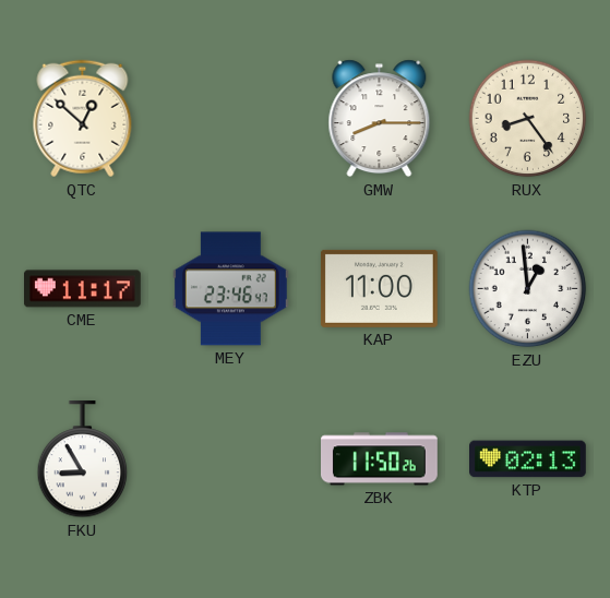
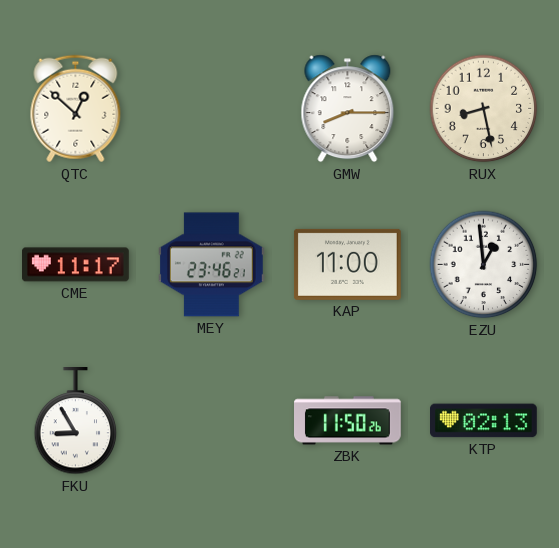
RUX: 8:24 -> 8:28
MEY: 23:46:47 -> 23:46:21
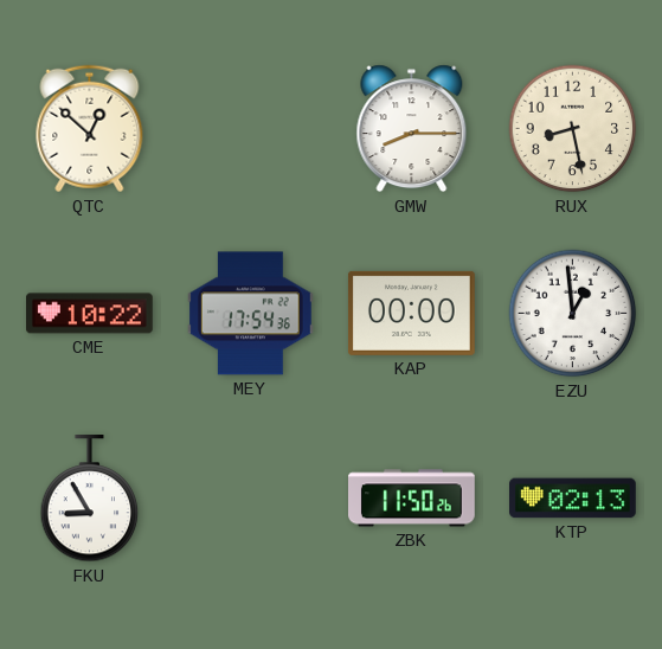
CME: 11:17 -> 10:22
MEY: 23:46 -> 17:54
KAP: 11:00 -> 00:00
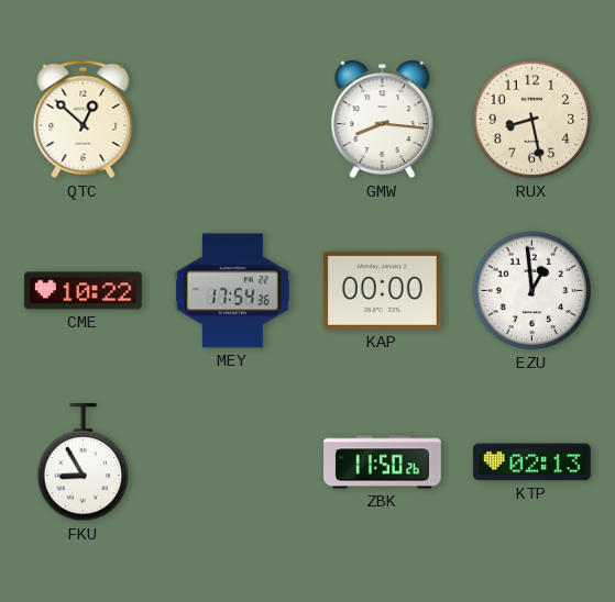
GMW: 8:15 -> 8:16
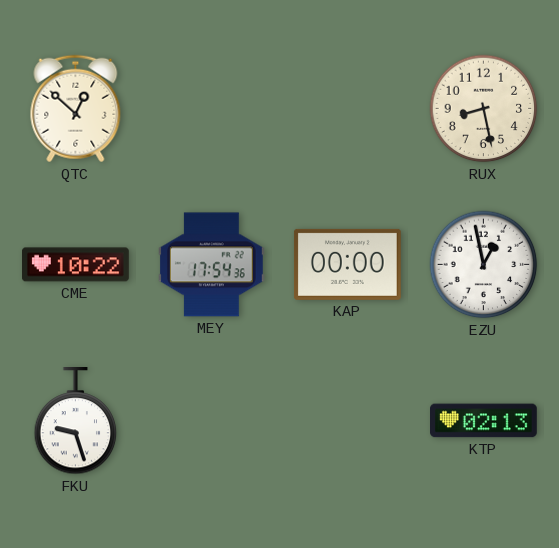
GMW: 8:16 -> none
EZU: 12:59 -> 12:58
FKU: 8:55 -> 9:27
ZBK: 11:50 -> none
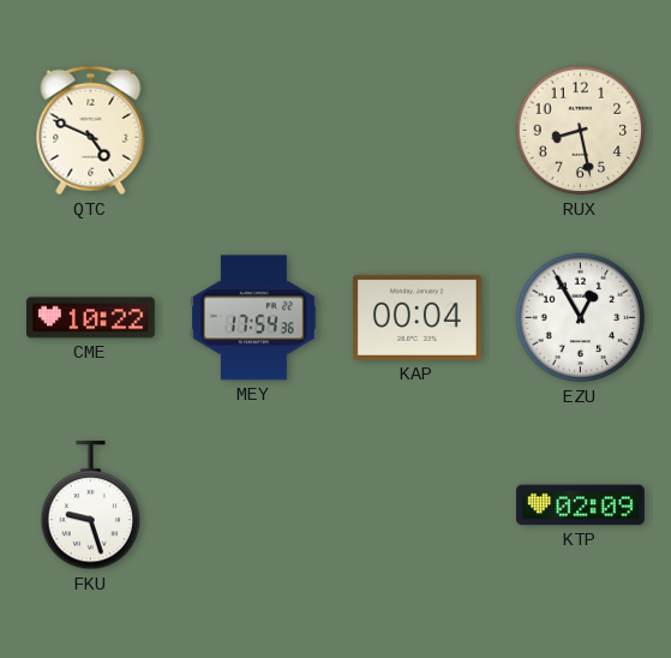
QTC: 12:52 -> 4:49
KAP: 00:00 -> 00:04
EZU: 12:58 -> 12:55
KTP: 02:13 -> 02:09
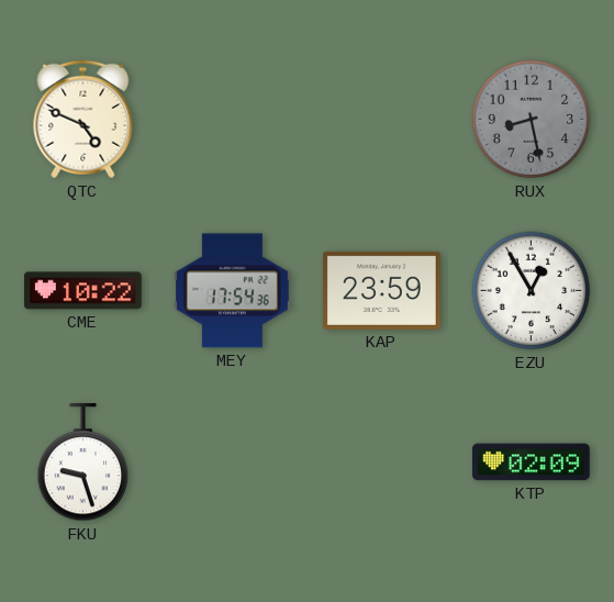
RUX dial: cream -> grey
KAP: 00:04 -> 23:59
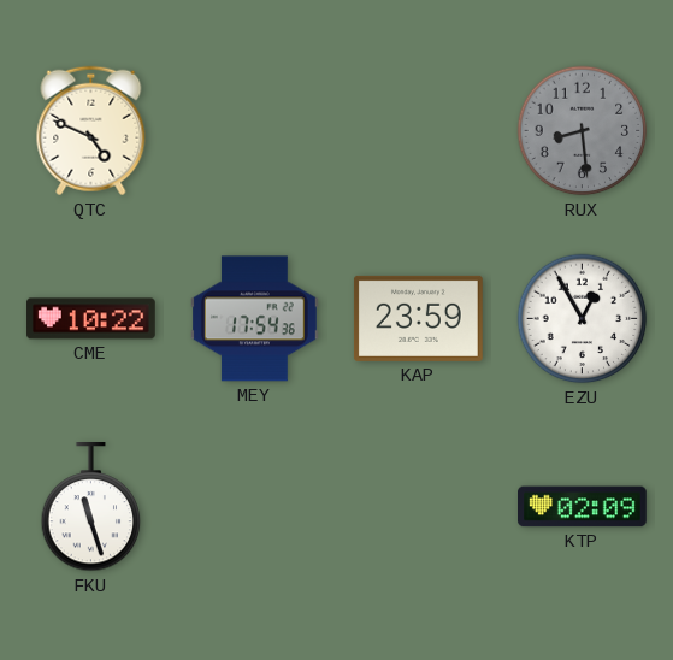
RUX: 8:28 -> 8:29
FKU: 9:27 -> 11:27
